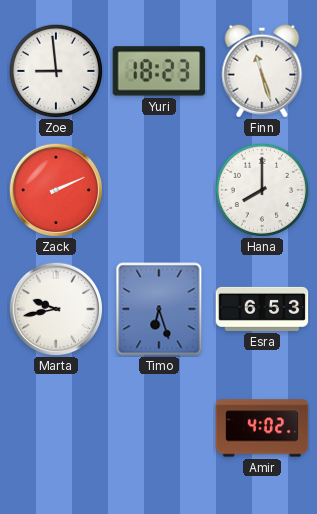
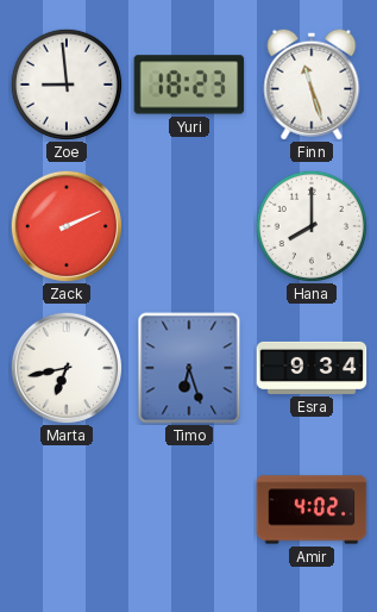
Marta: 9:43 -> 6:43
Esra: 6:53 -> 9:34
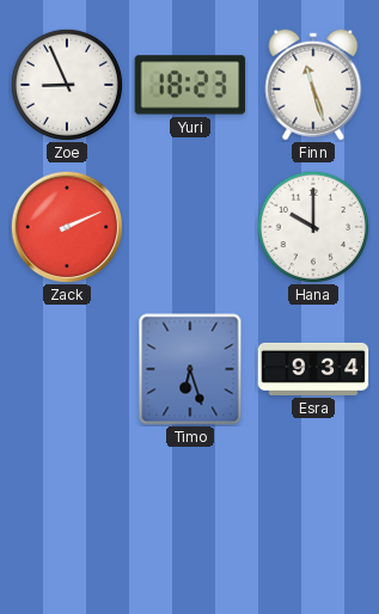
Zoe: 8:59 -> 8:56
Hana: 8:00 -> 10:00
Marta: 6:43 -> none
Amir: 4:02 -> none
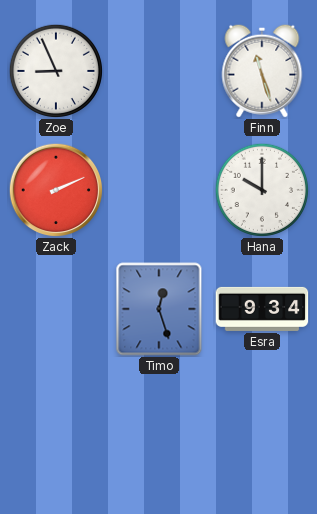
Yuri: 18:23 -> none
Timo: 6:27 -> 12:27
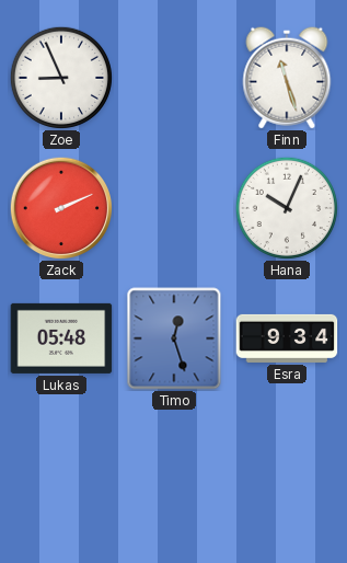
Hana: 10:00 -> 10:04
Lukas: none -> 05:48
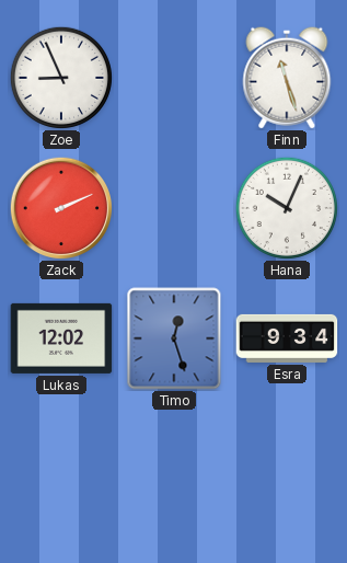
Lukas: 05:48 -> 12:02
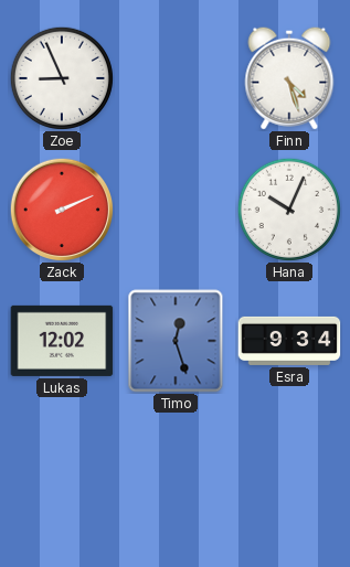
Finn: 11:27 -> 4:27
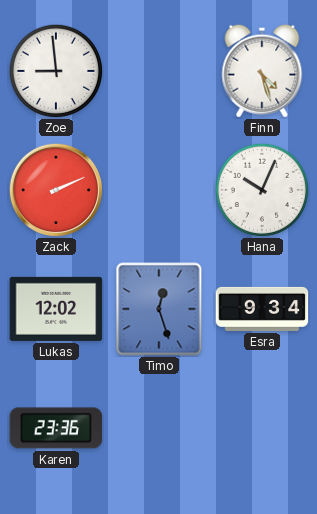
Zoe: 8:56 -> 8:59
Karen: none -> 23:36
